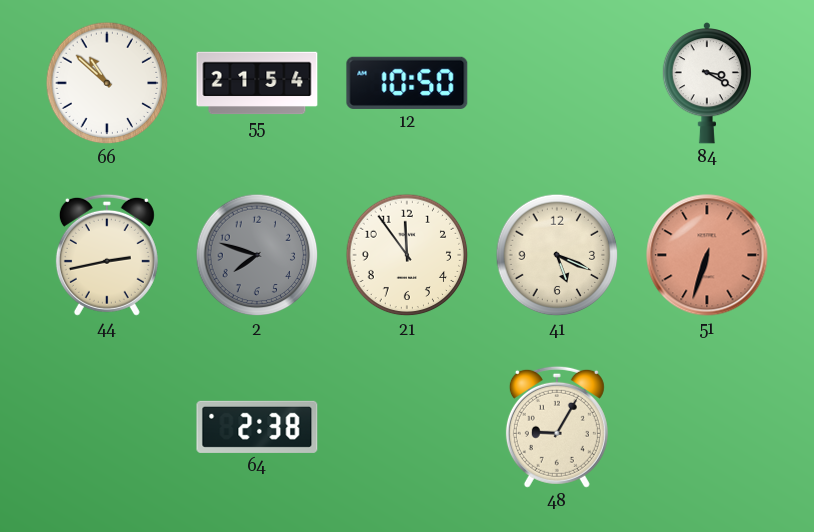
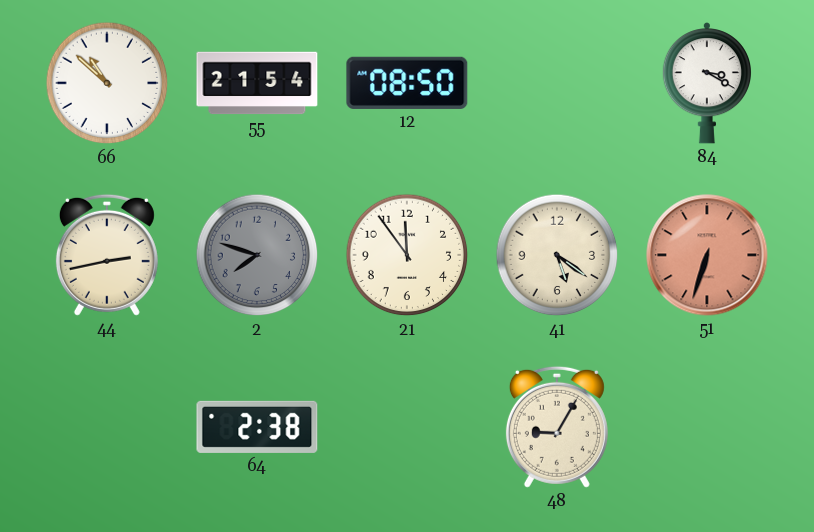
12: 10:50 -> 08:50
41: 5:19 -> 5:21
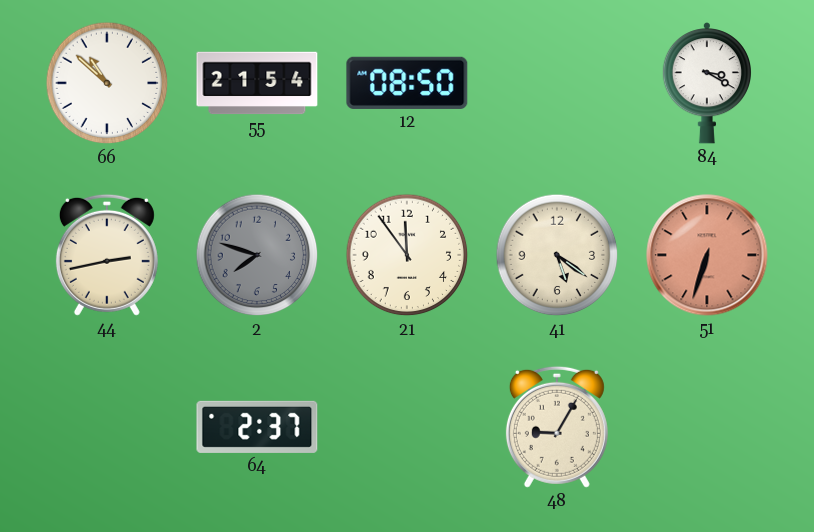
64: 2:38 -> 2:37
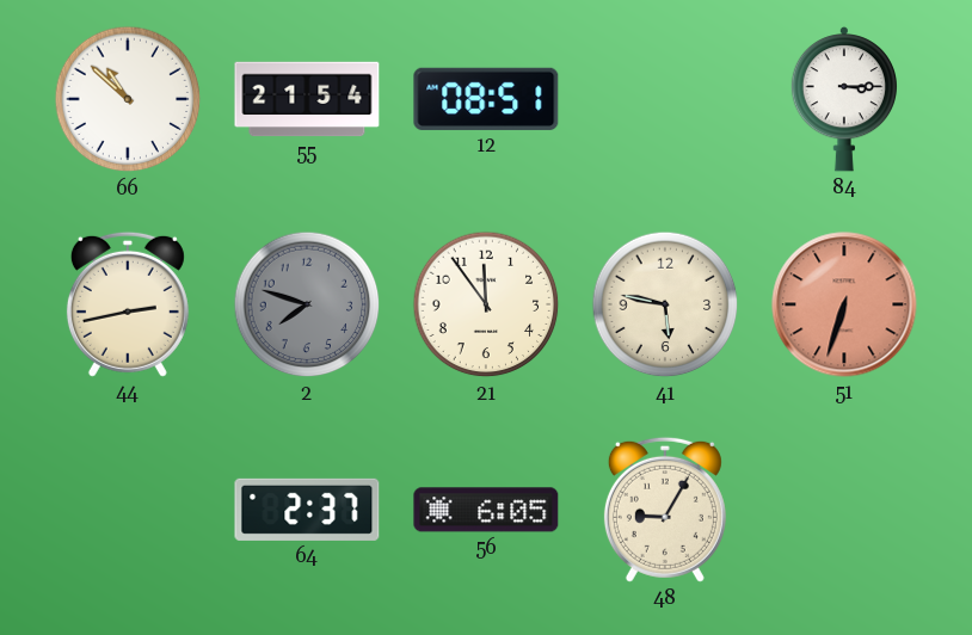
12: 08:50 -> 08:51
84: 3:20 -> 3:15
41: 5:21 -> 5:47
56: none -> 6:05
